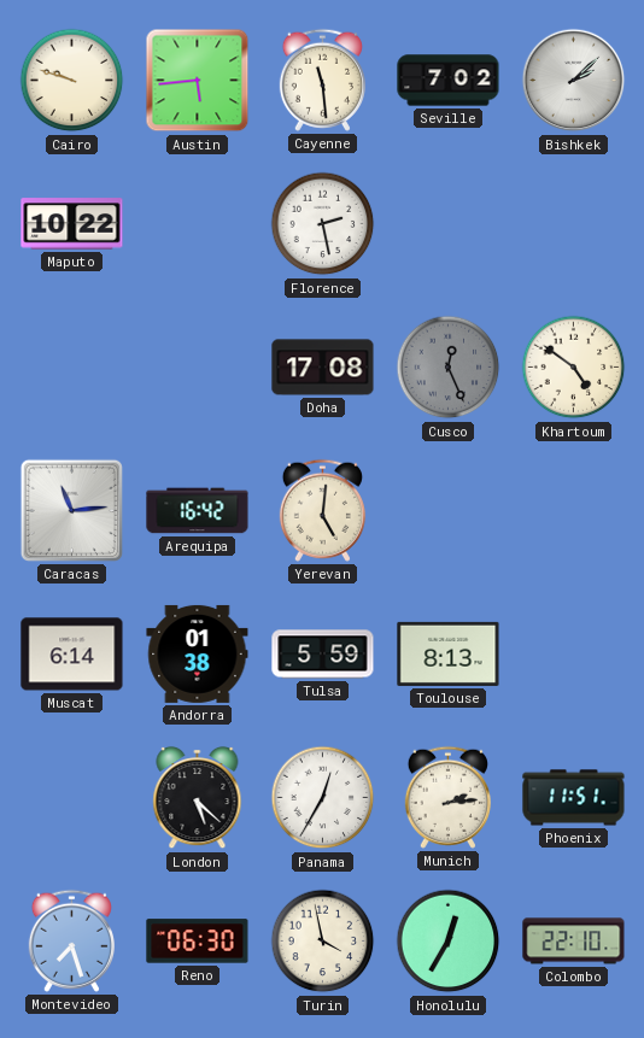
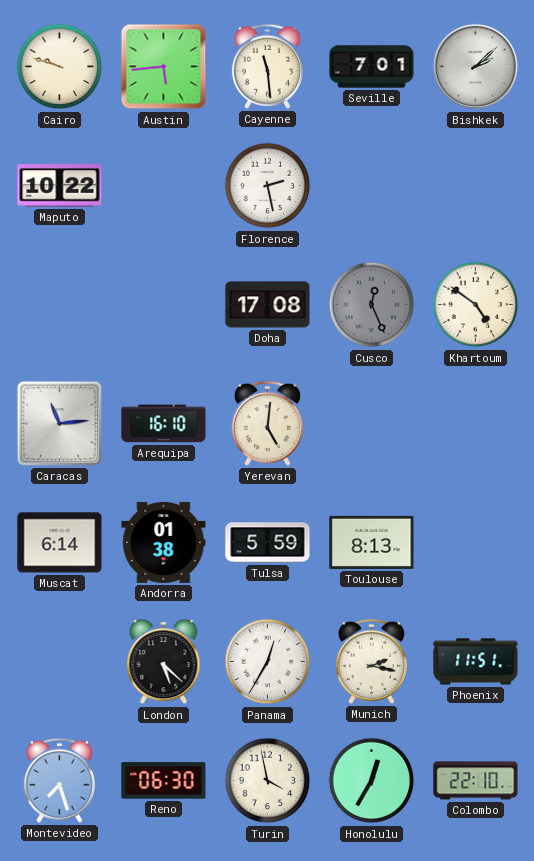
Seville: 7:02 -> 7:01
Arequipa: 16:42 -> 16:10
Munich: 2:14 -> 2:17
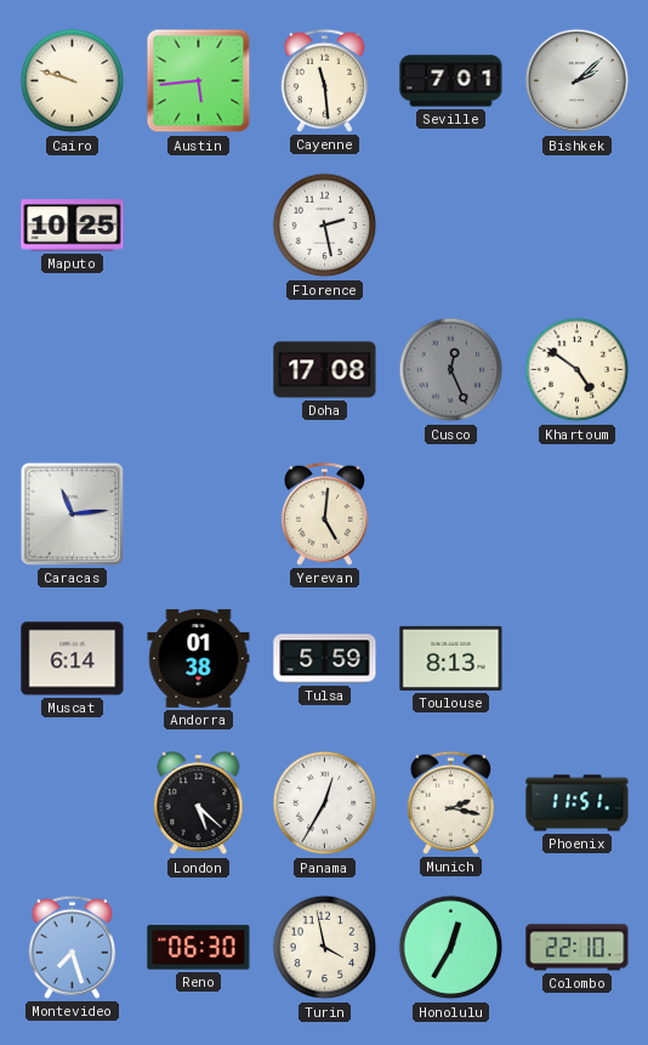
Maputo: 10:22 -> 10:25
Arequipa: 16:10 -> none
